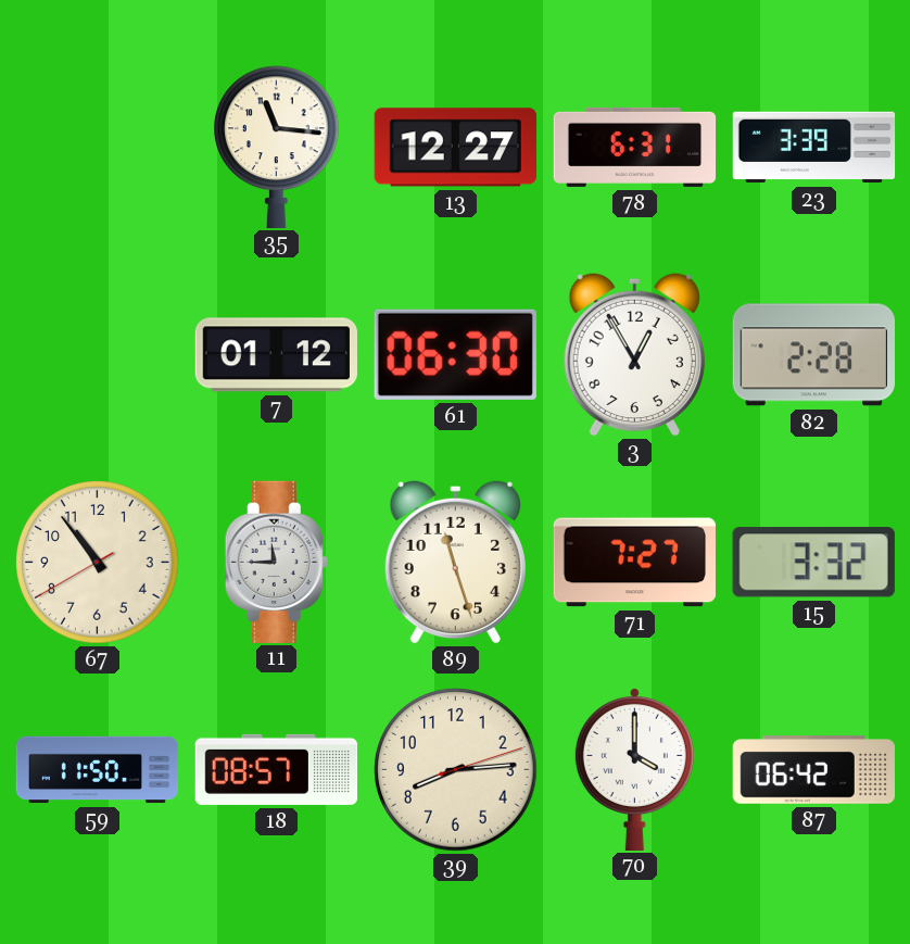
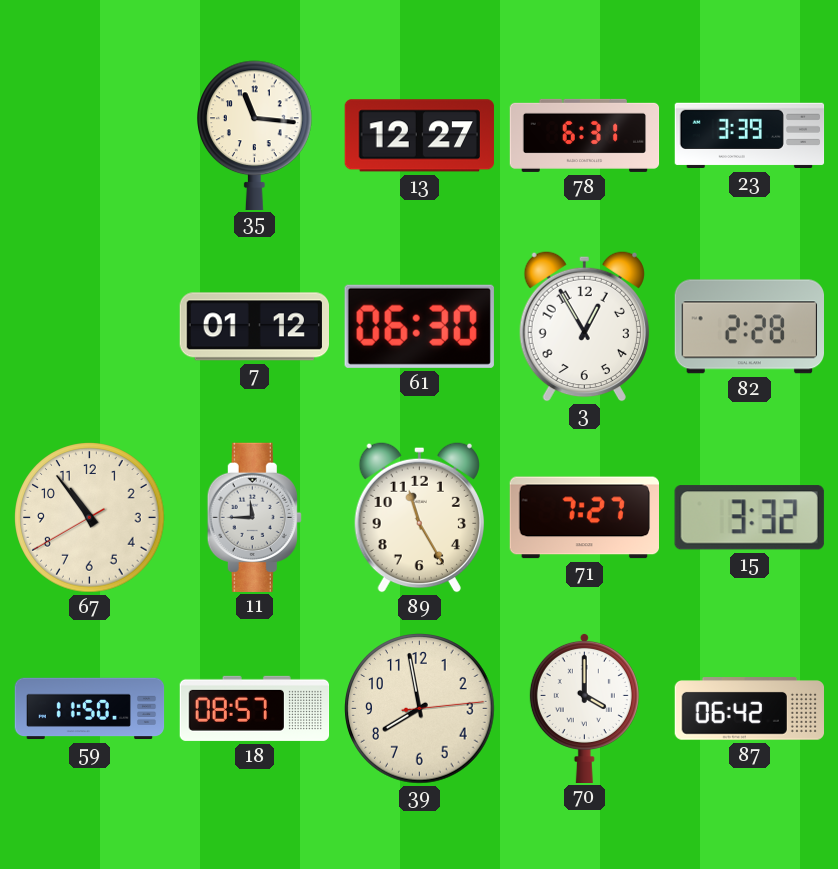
89: 11:27 -> 11:25
39: 8:14 -> 7:58
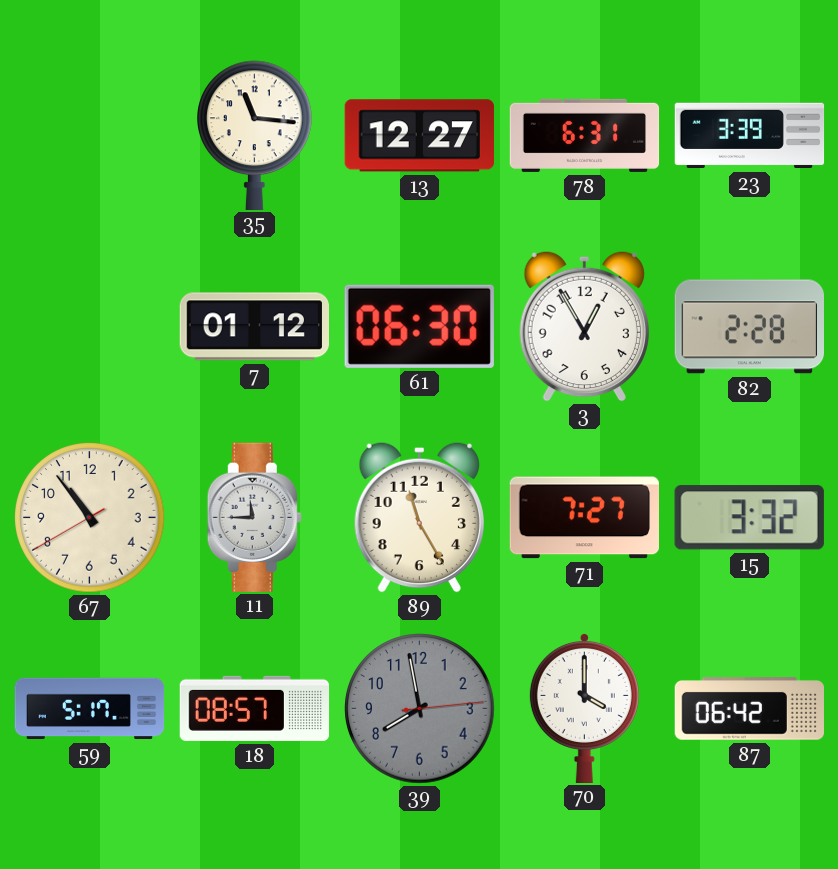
59: 11:50 -> 5:17
39 dial: cream -> grey
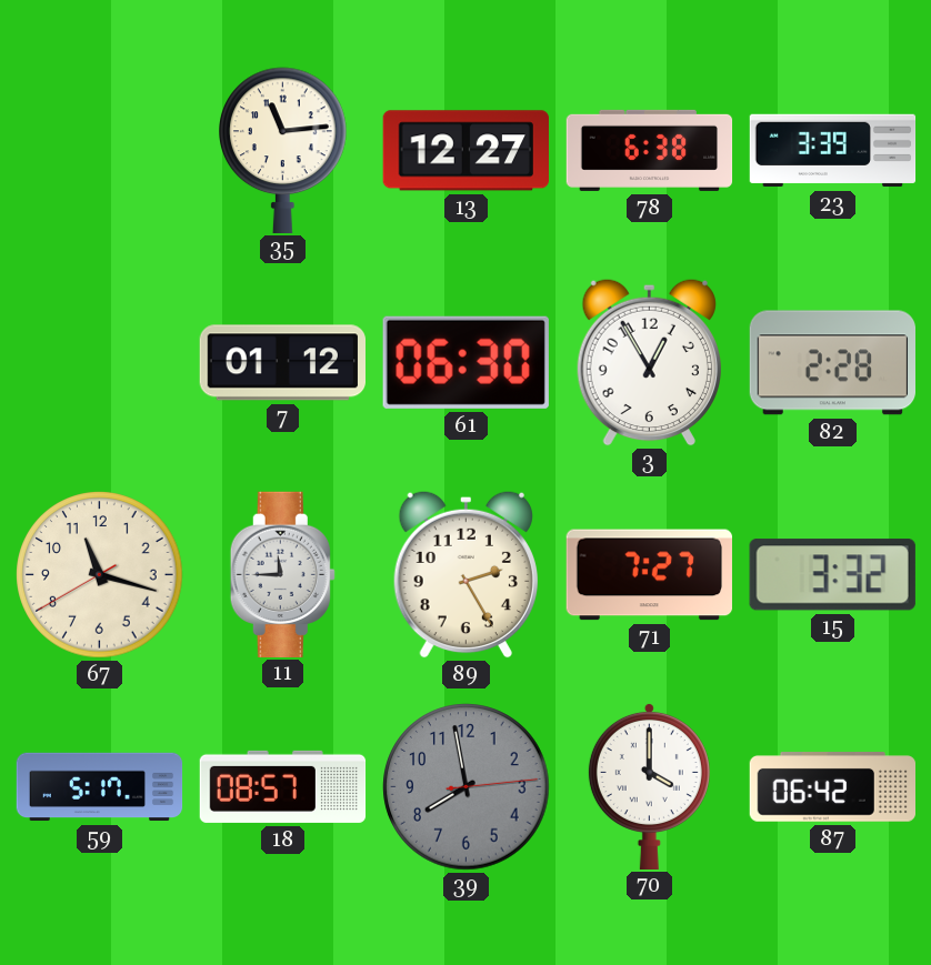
35: 11:16 -> 11:14
78: 6:31 -> 6:38
67: 10:53 -> 11:17
89: 11:25 -> 2:25
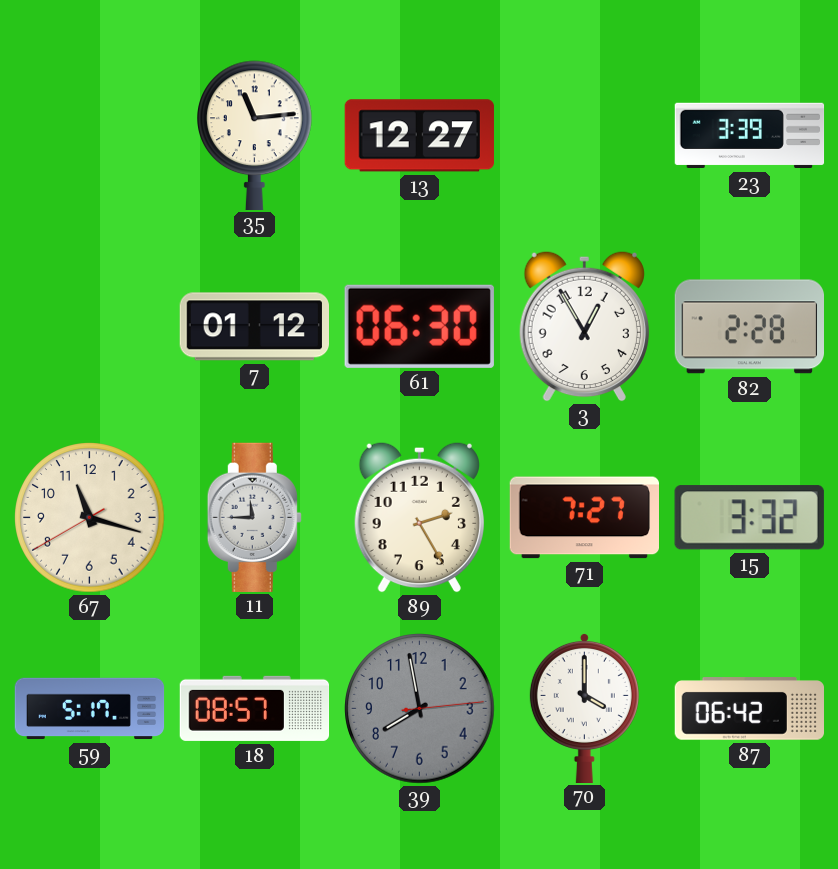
78: 6:38 -> none
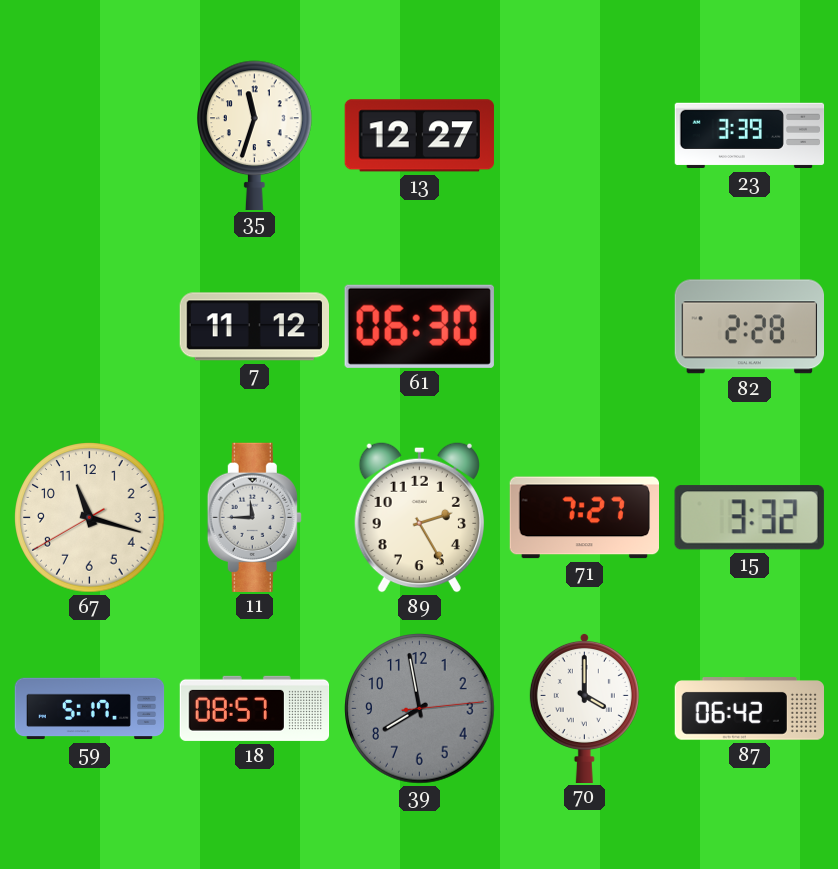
35: 11:14 -> 11:33
7: 01:12 -> 11:12
3: 12:55 -> none
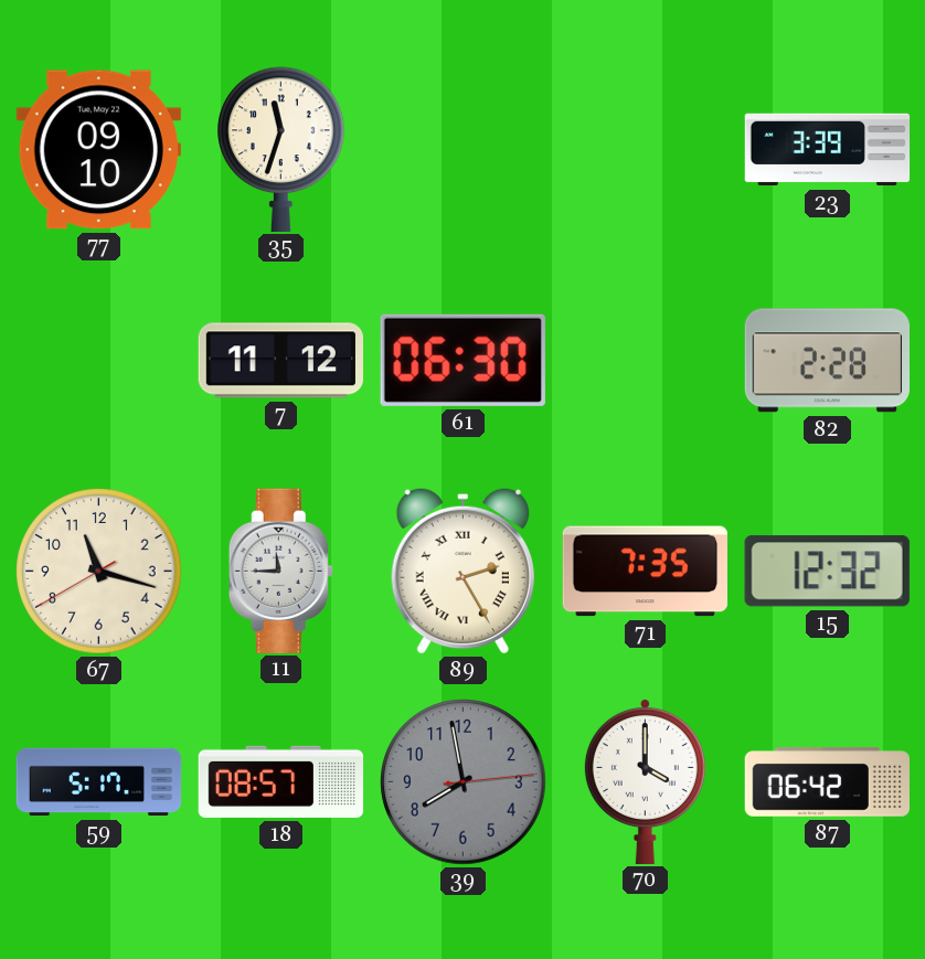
77: none -> 09:10
13: 12:27 -> none
89 numerals: Arabic -> Roman
71: 7:27 -> 7:35
15: 3:32 -> 12:32
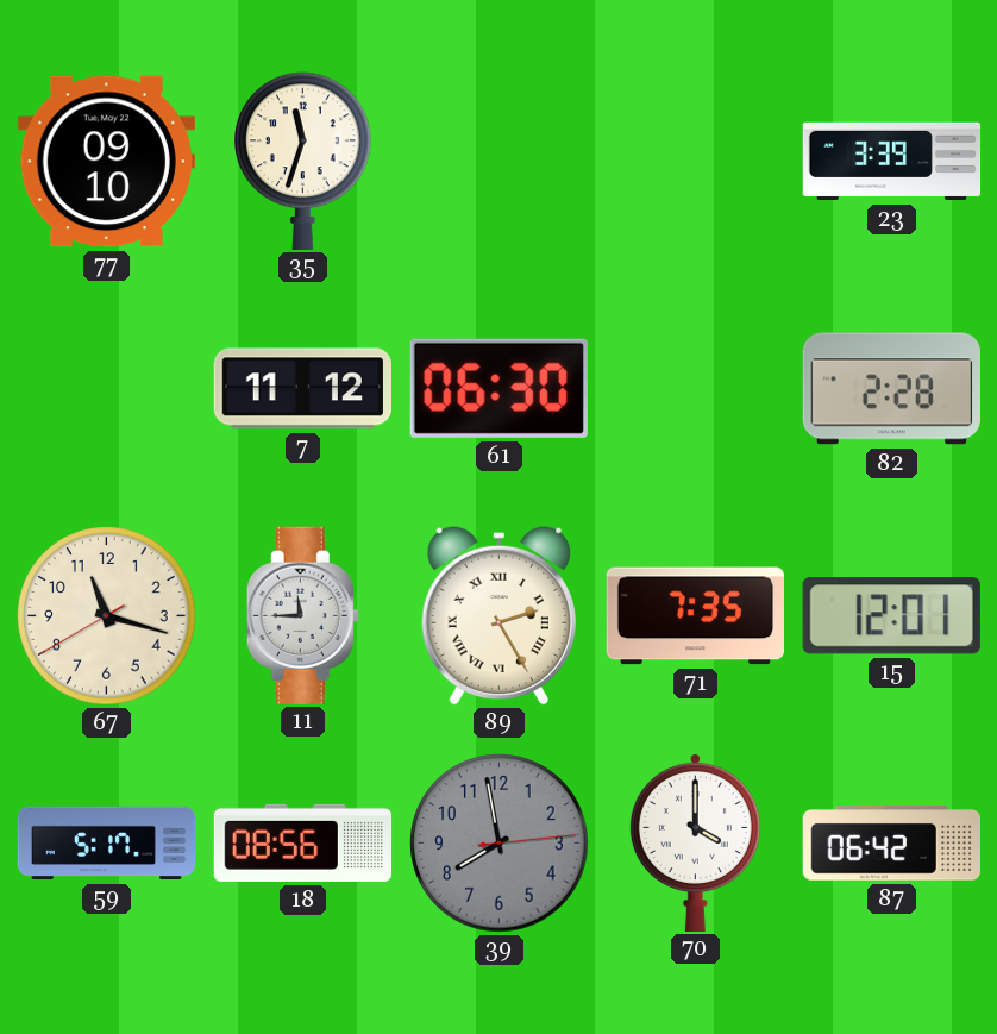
15: 12:32 -> 12:01
18: 08:57 -> 08:56
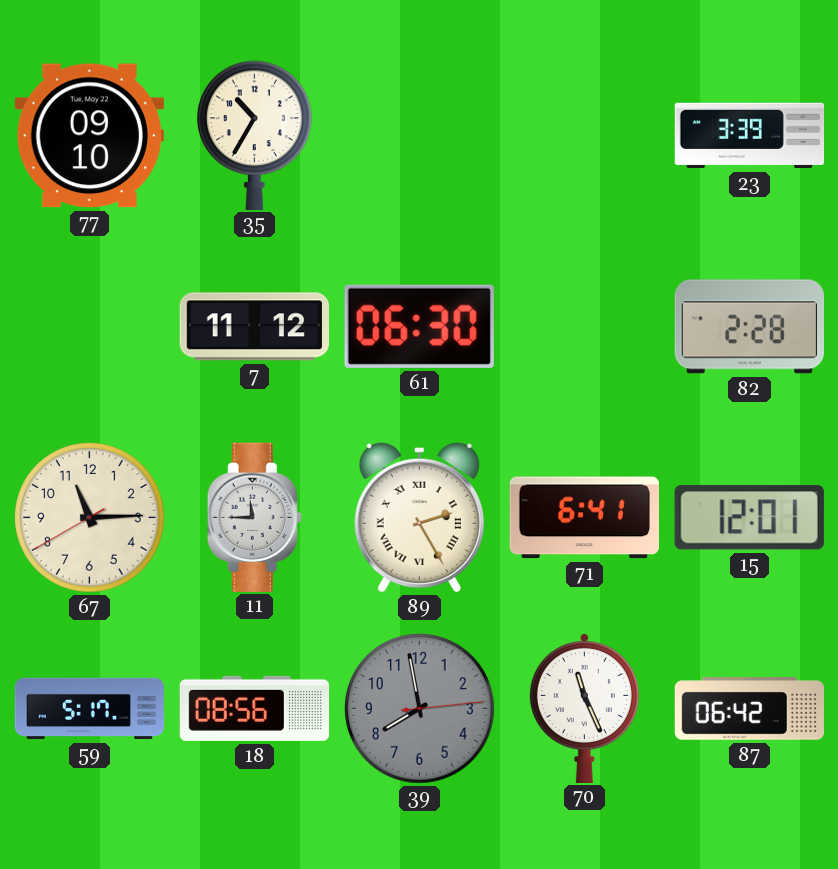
35: 11:33 -> 10:35
67: 11:17 -> 11:14
71: 7:35 -> 6:41
70: 4:00 -> 11:26
